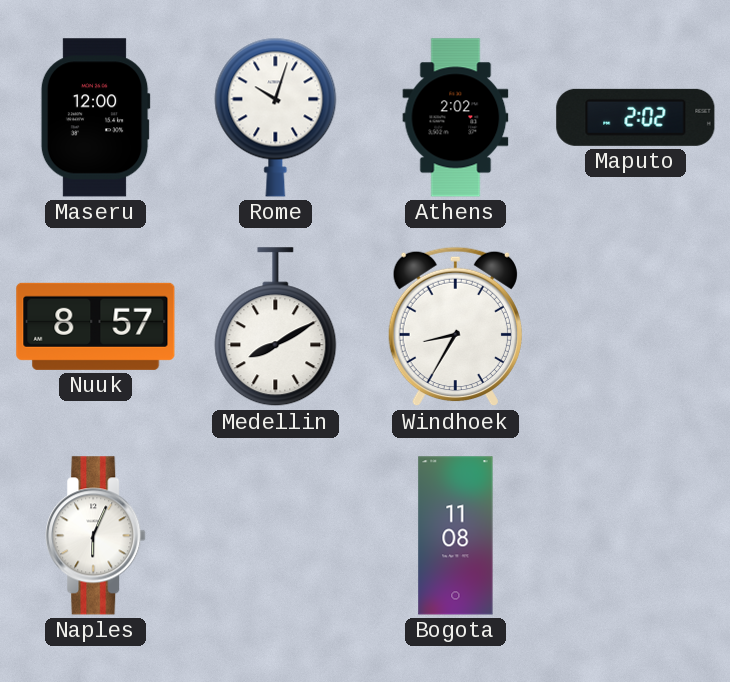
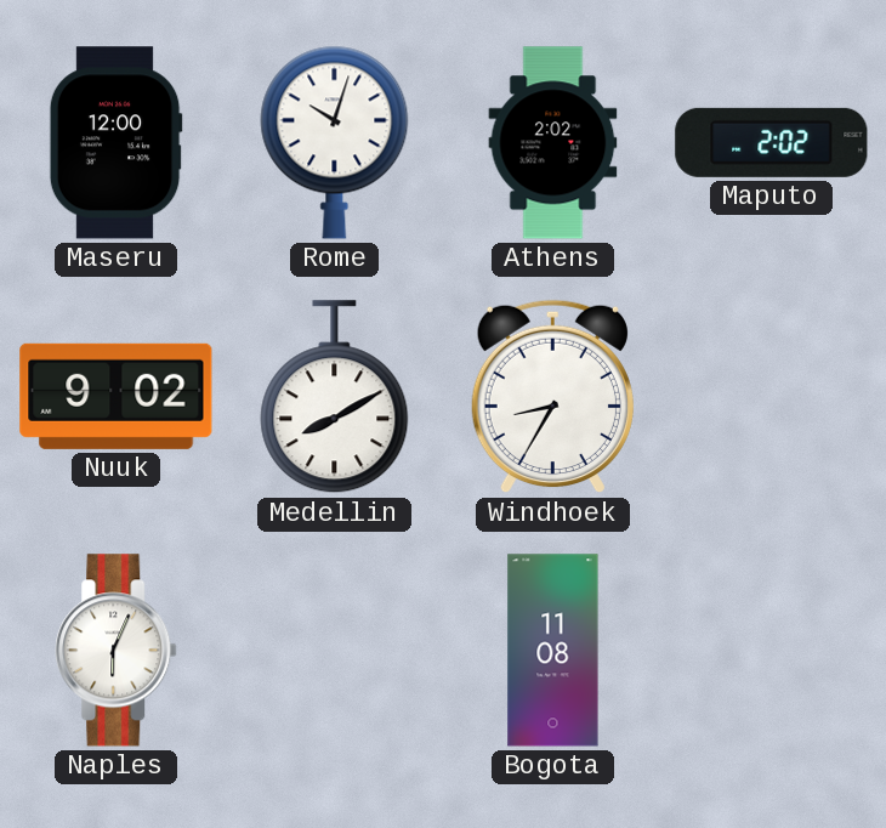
Nuuk: 8:57 -> 9:02
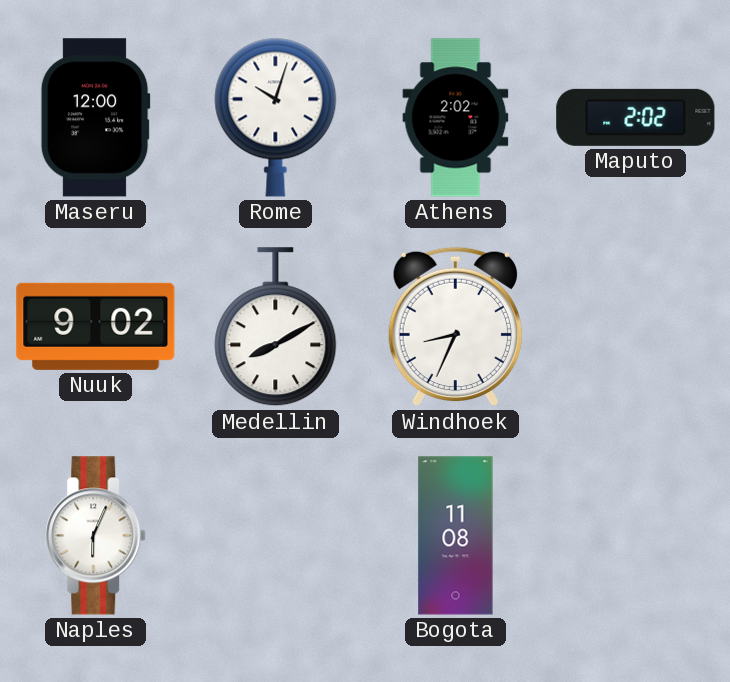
Windhoek: 8:35 -> 8:34
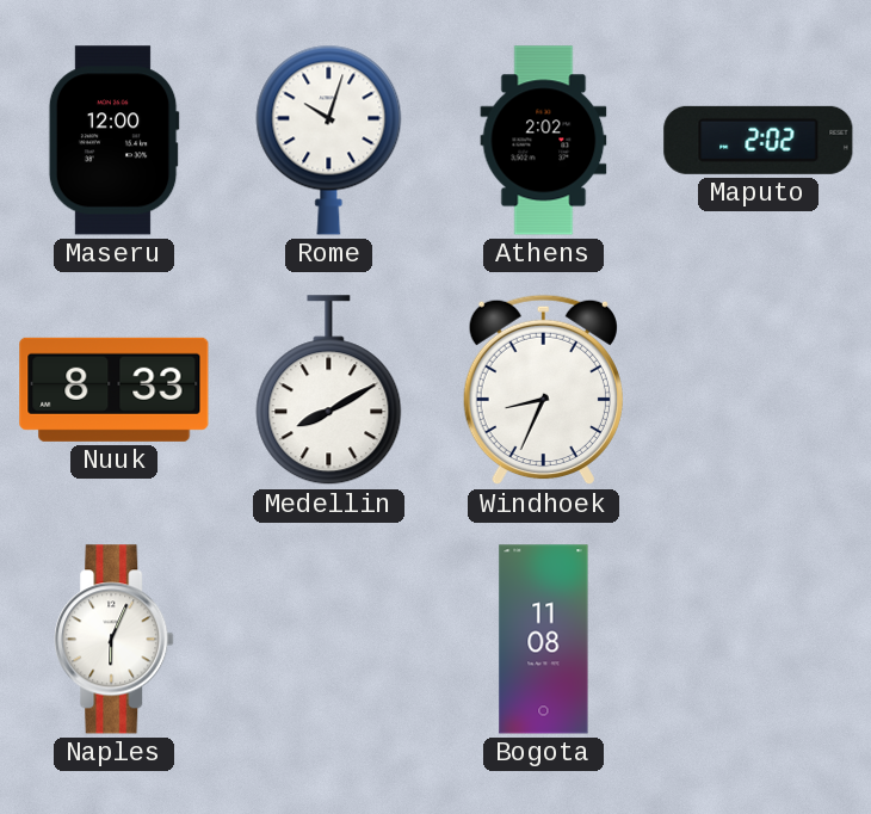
Nuuk: 9:02 -> 8:33
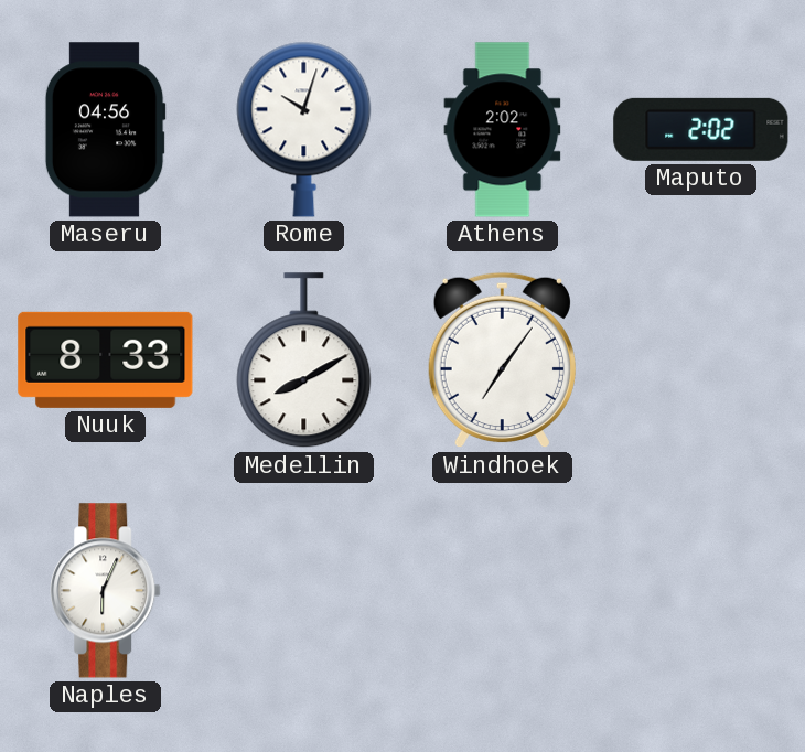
Maseru: 12:00 -> 04:56
Windhoek: 8:34 -> 7:06
Bogota: 11:08 -> none
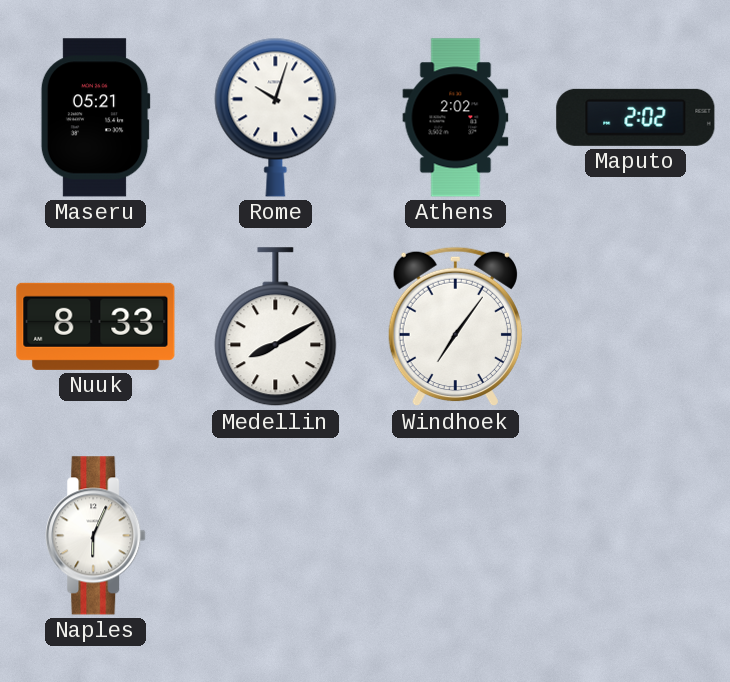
Maseru: 04:56 -> 05:21
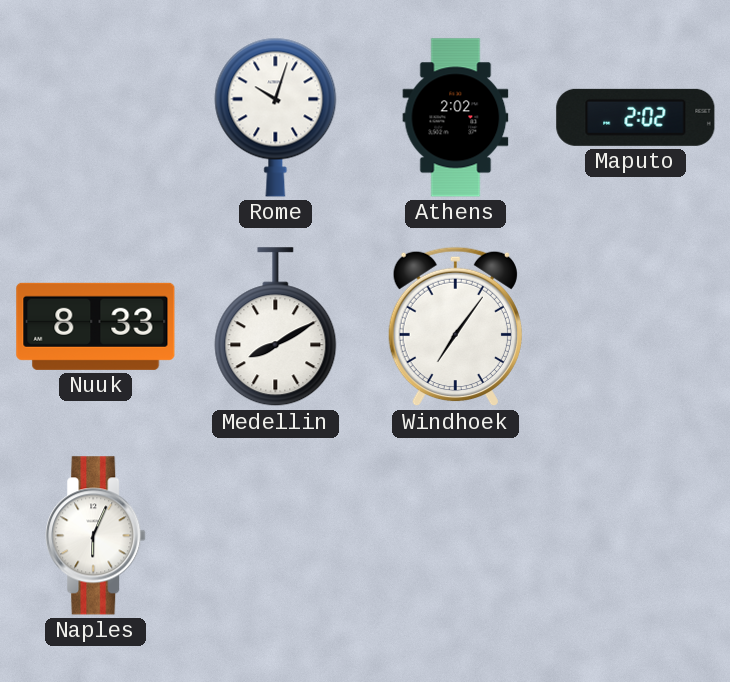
Maseru: 05:21 -> none
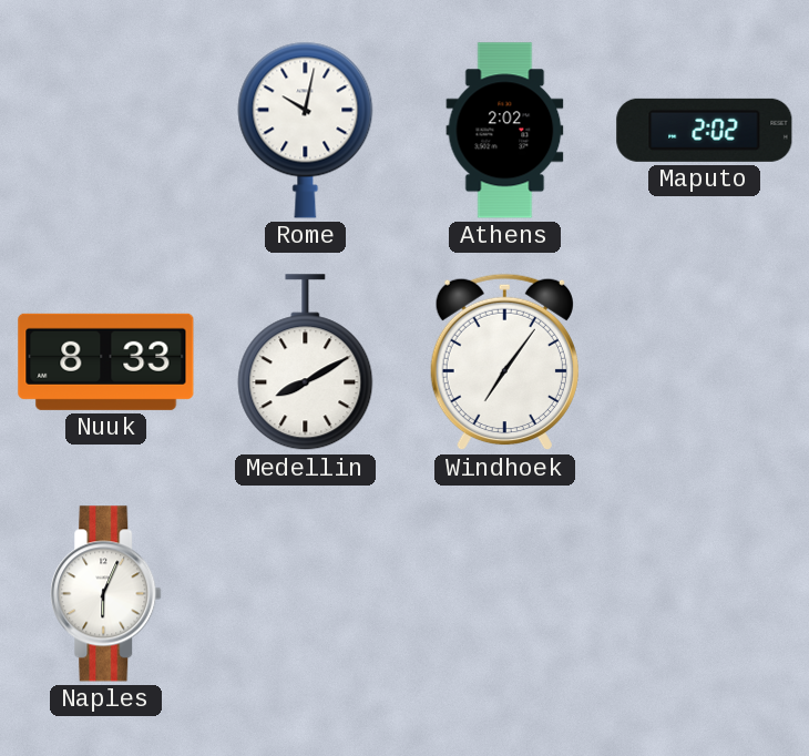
Rome: 10:03 -> 10:02
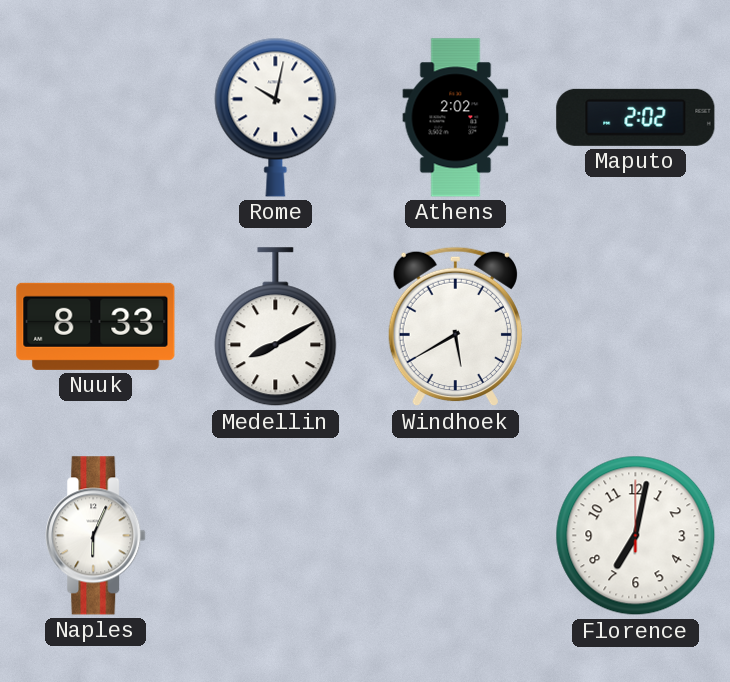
Windhoek: 7:06 -> 5:40
Florence: none -> 7:02
